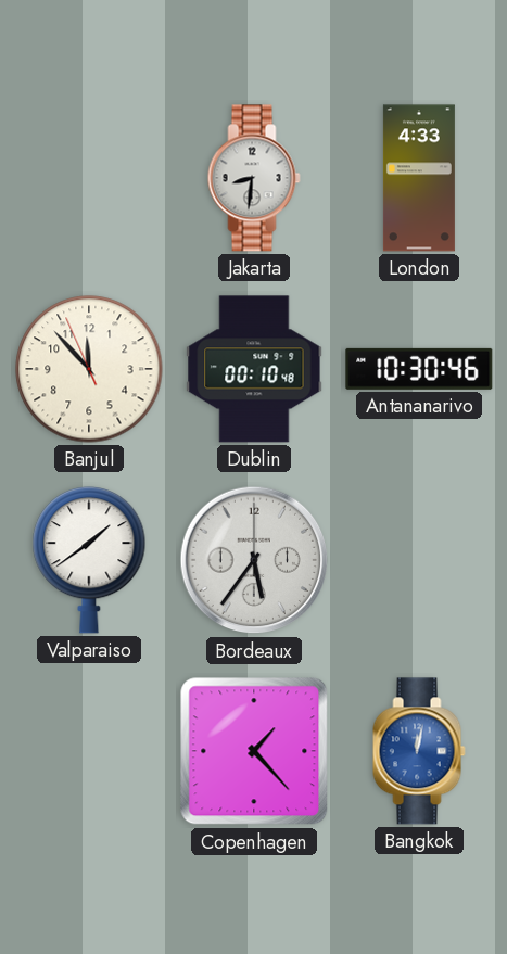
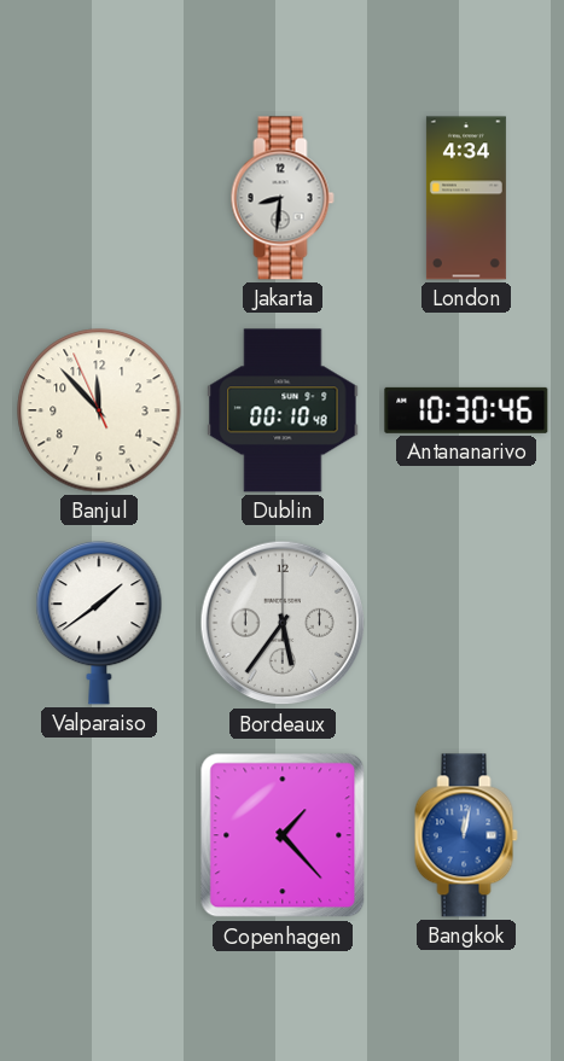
London: 4:33 -> 4:34
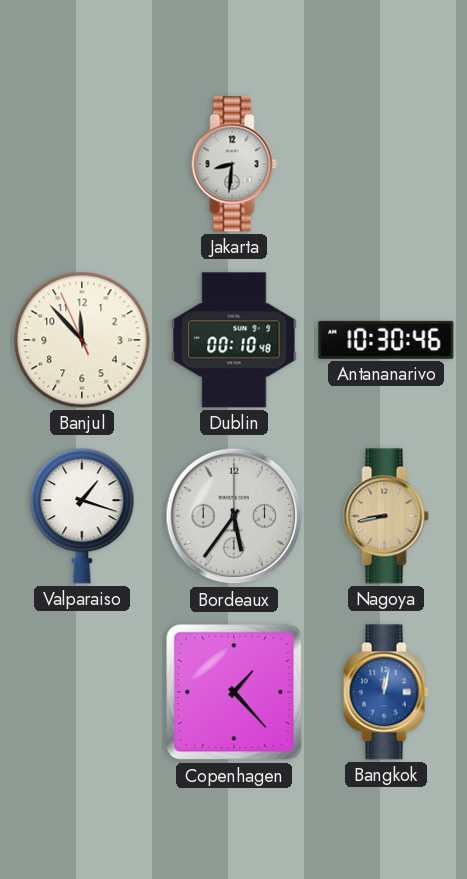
London: 4:34 -> none
Valparaiso: 1:39 -> 1:18
Nagoya: none -> 8:43
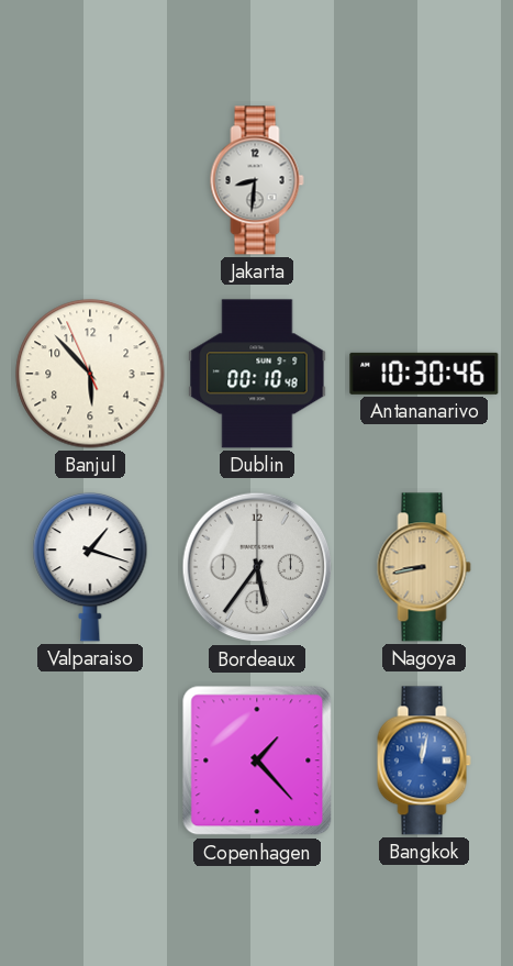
Banjul: 11:52 -> 5:52
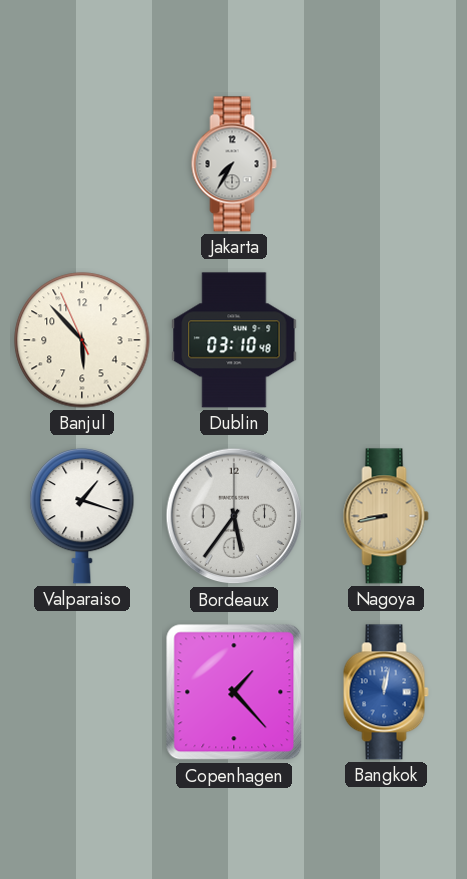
Jakarta: 8:31 -> 7:35
Dublin: 00:10 -> 03:10
Antananarivo: 10:30 -> none
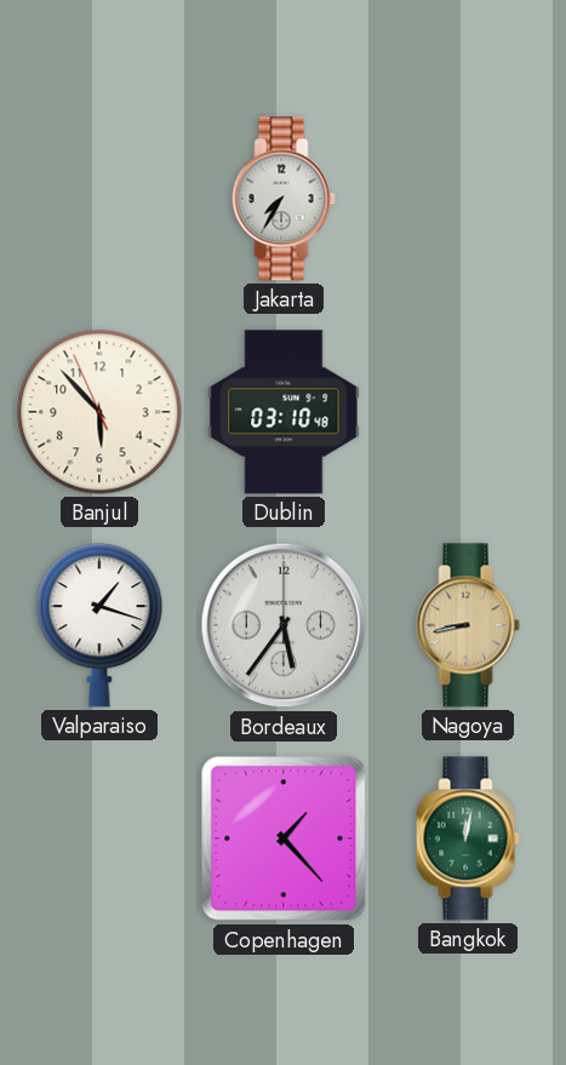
Bangkok dial: blue -> green
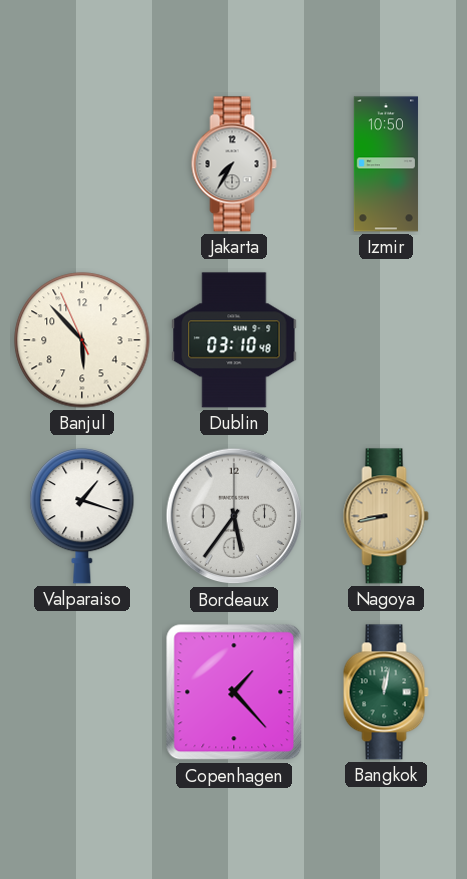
Izmir: none -> 10:50
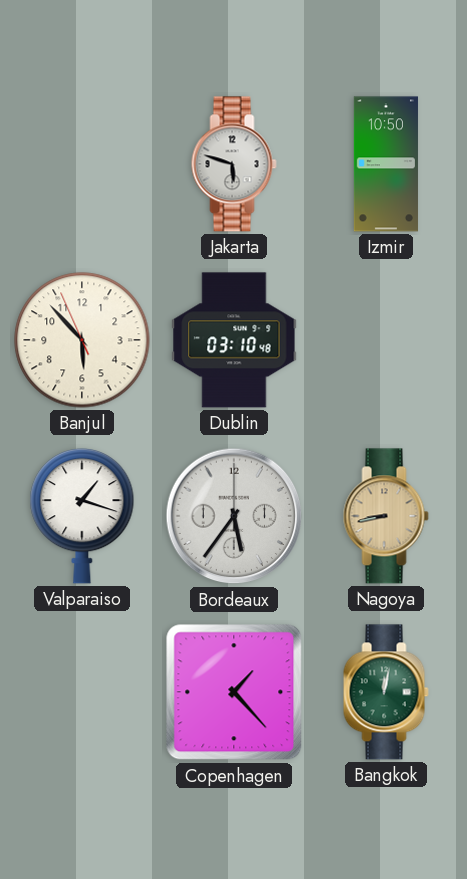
Jakarta: 7:35 -> 5:48
